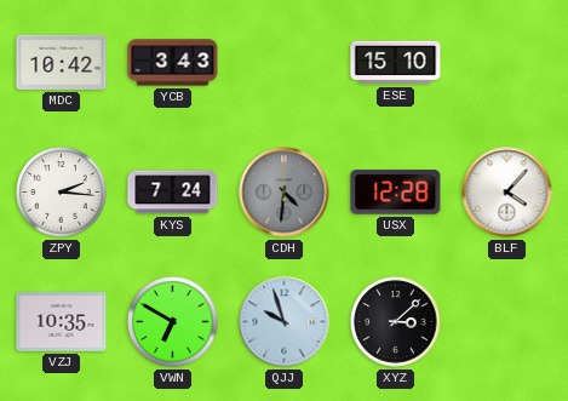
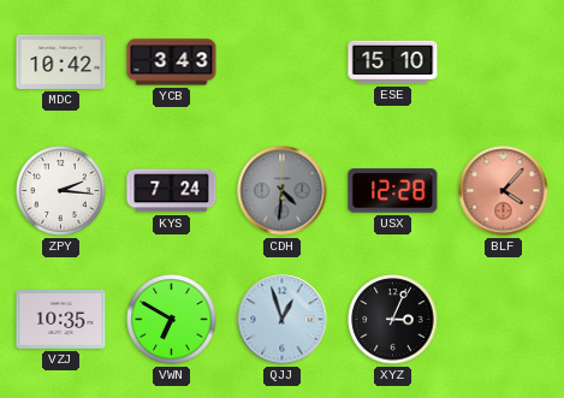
BLF dial: white -> salmon
QJJ: 9:57 -> 12:57
XYZ: 3:08 -> 3:04
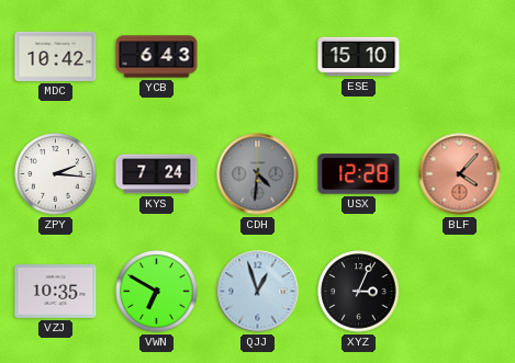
YCB: 3:43 -> 6:43
